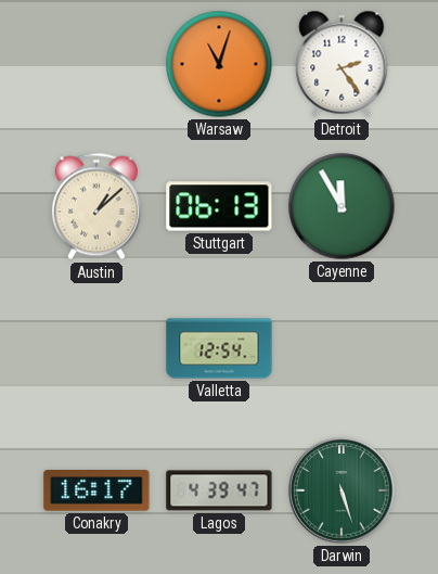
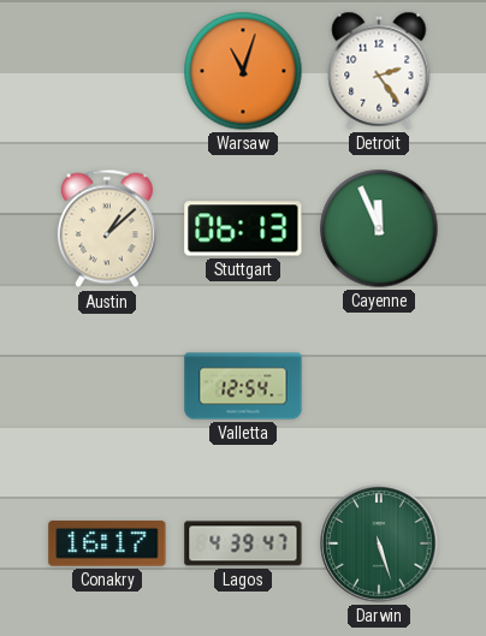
Cayenne: 11:55 -> 11:56
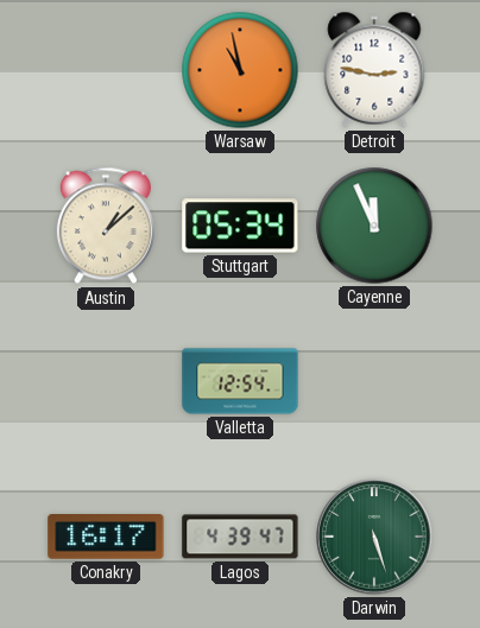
Warsaw: 11:03 -> 10:58
Detroit: 2:24 -> 2:47
Stuttgart: 06:13 -> 05:34
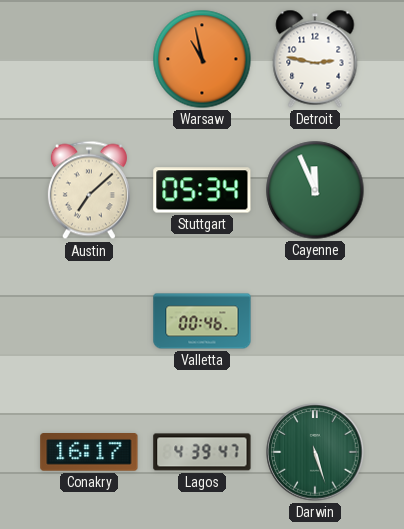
Austin: 1:08 -> 7:08
Valletta: 12:54 -> 00:46
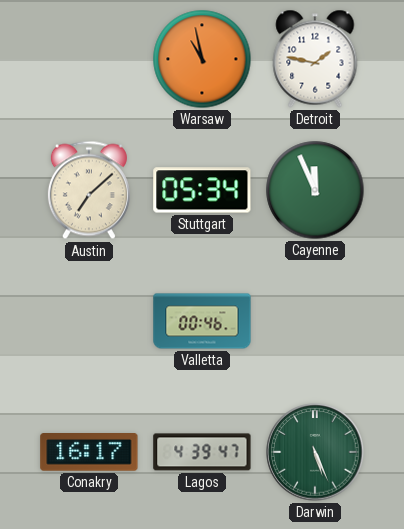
Detroit: 2:47 -> 1:47
Darwin: 5:27 -> 5:26
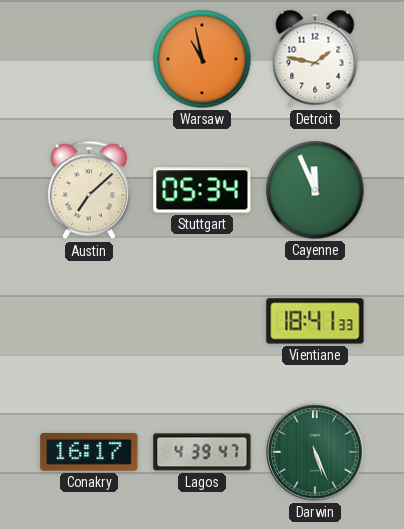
Valletta: 00:46 -> none
Vientiane: none -> 18:41
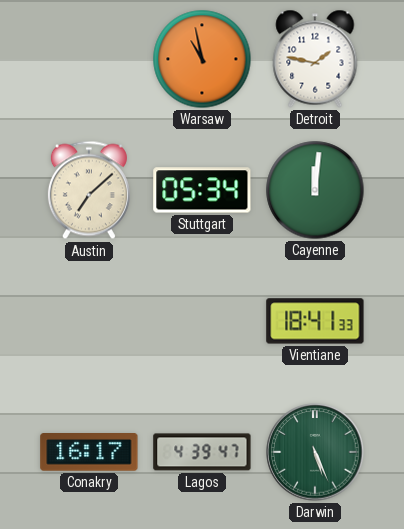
Cayenne: 11:56 -> 12:01
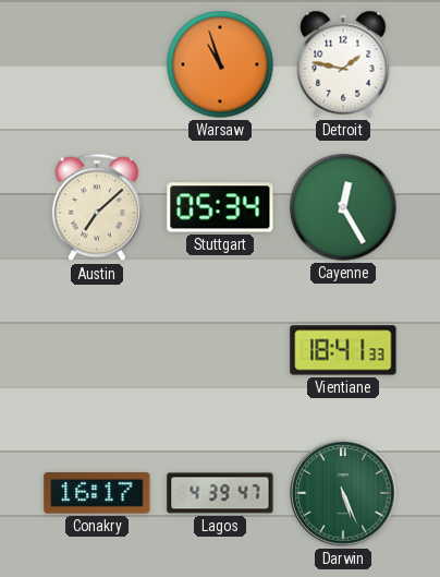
Warsaw: 10:58 -> 10:57
Cayenne: 12:01 -> 12:25
